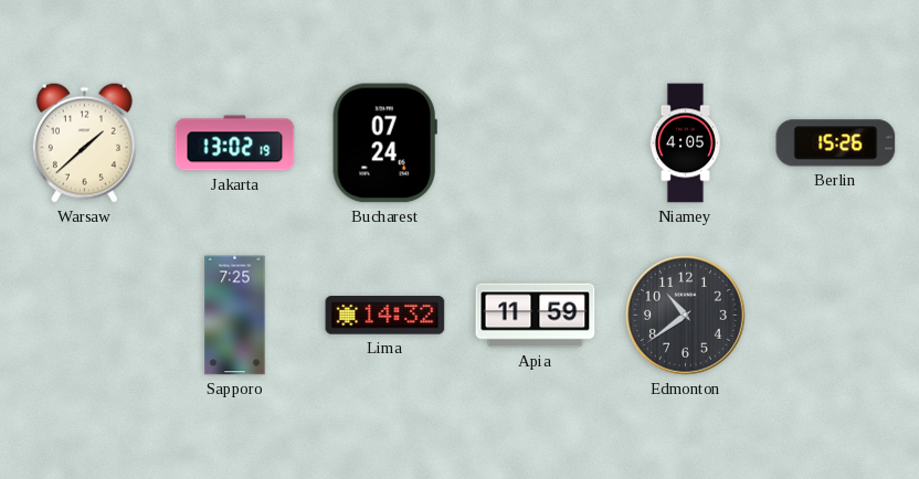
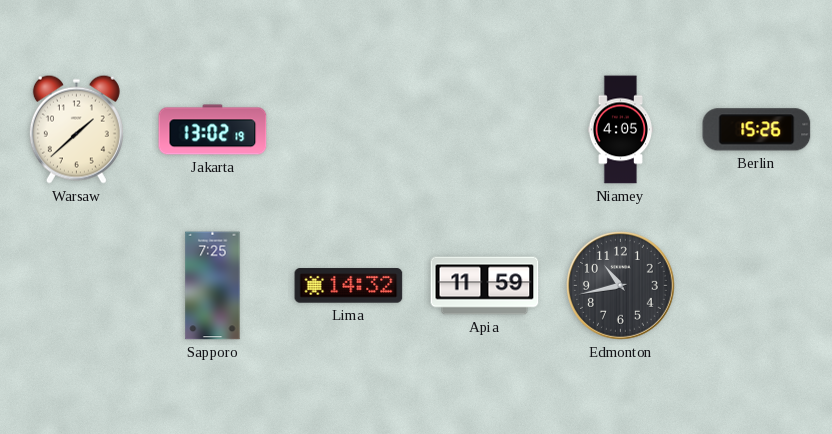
Bucharest: 07:24 -> none
Edmonton: 10:39 -> 10:43
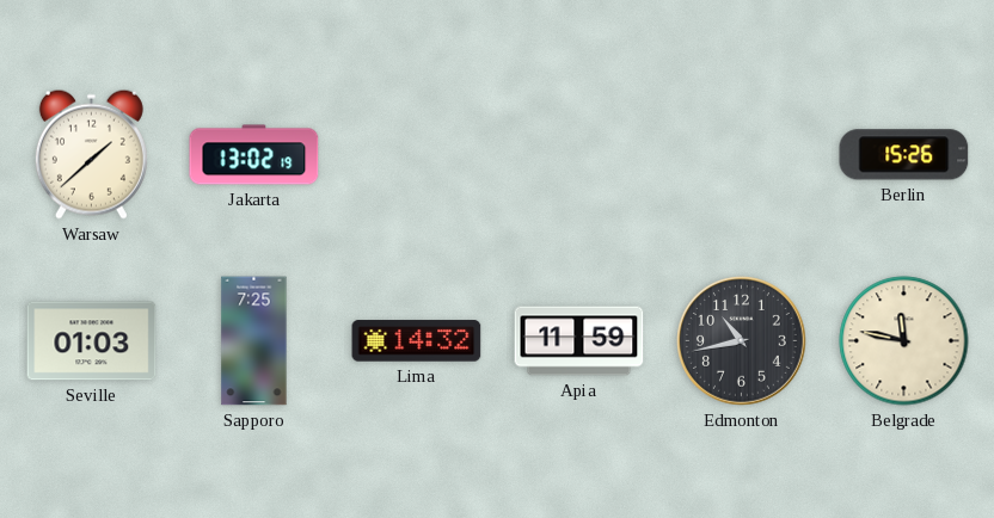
Niamey: 4:05 -> none
Seville: none -> 01:03
Belgrade: none -> 11:47
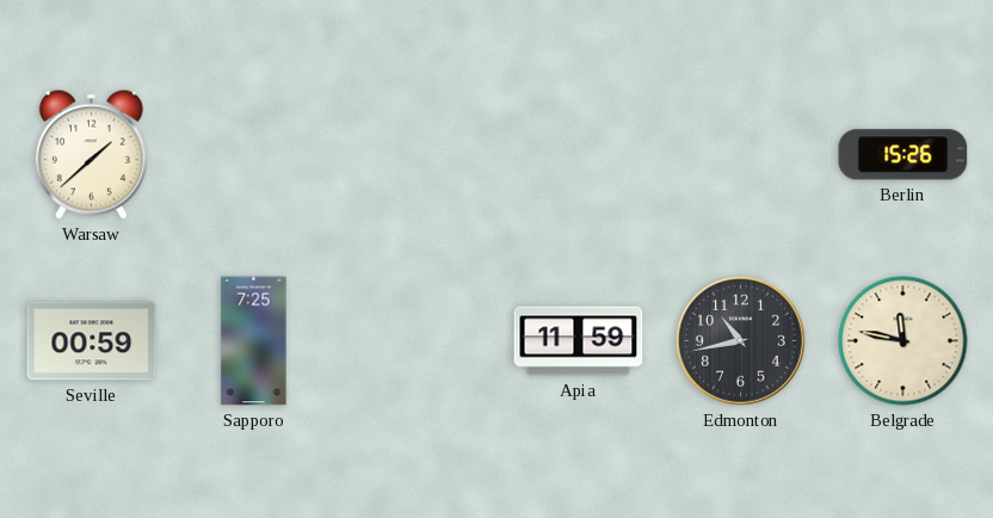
Jakarta: 13:02 -> none
Seville: 01:03 -> 00:59
Lima: 14:32 -> none
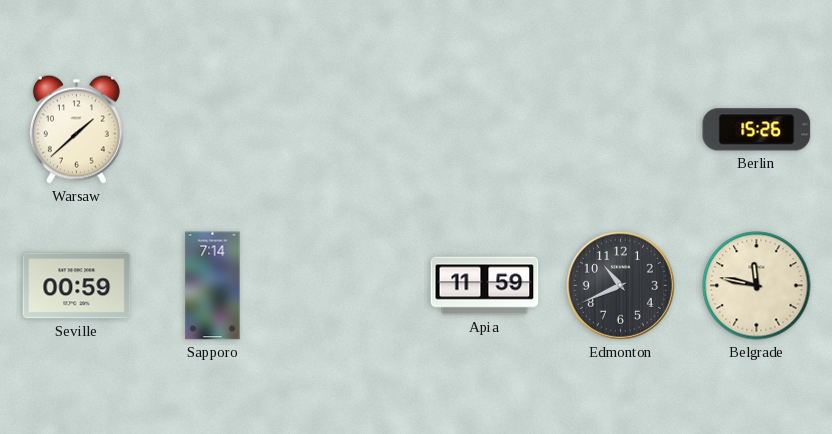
Sapporo: 7:25 -> 7:14
Edmonton: 10:43 -> 10:41
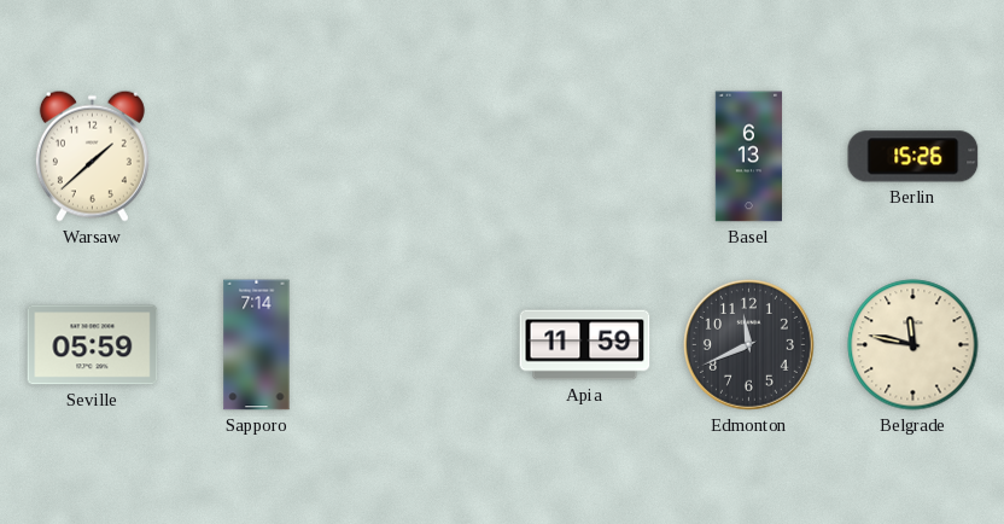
Basel: none -> 6:13
Seville: 00:59 -> 05:59
Edmonton: 10:41 -> 11:41
